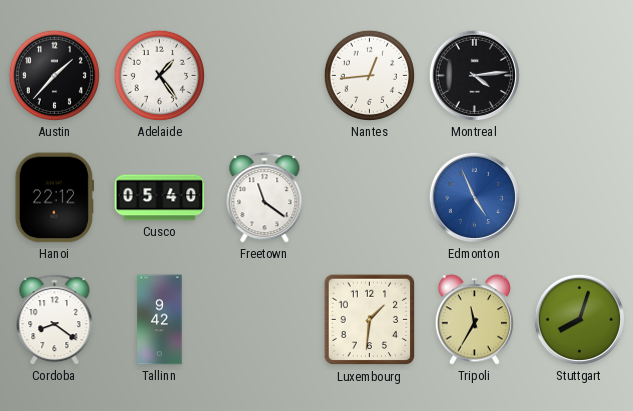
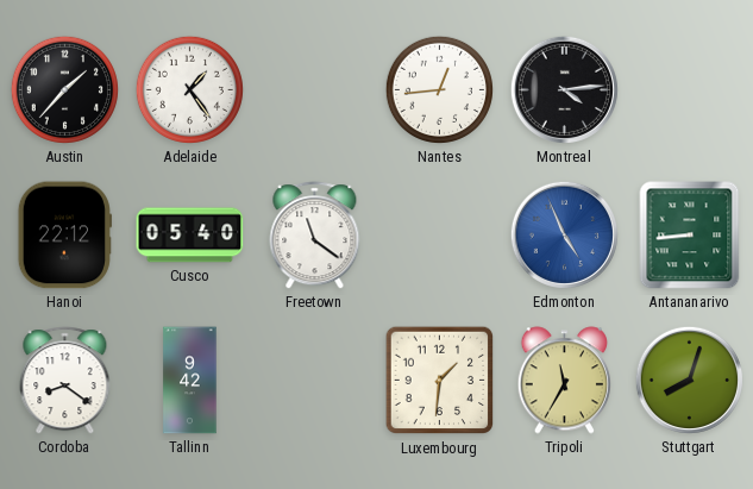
Antananarivo: none -> 8:44
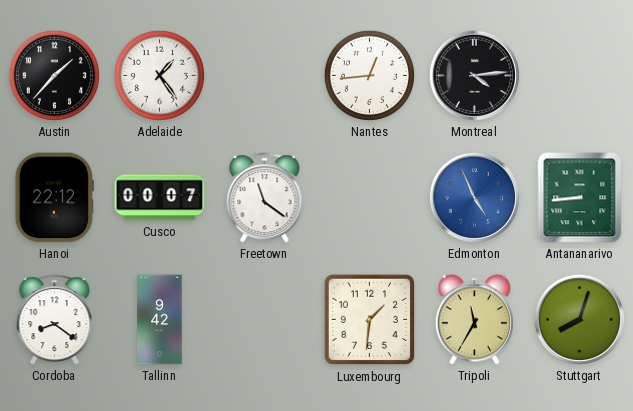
Cusco: 05:40 -> 00:07
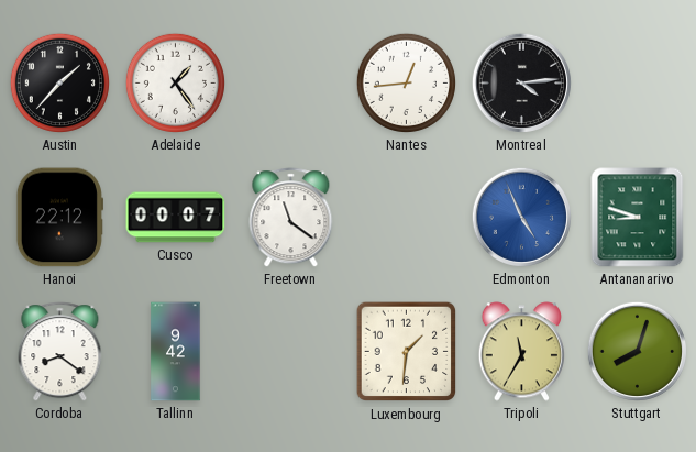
Antananarivo: 8:44 -> 8:48
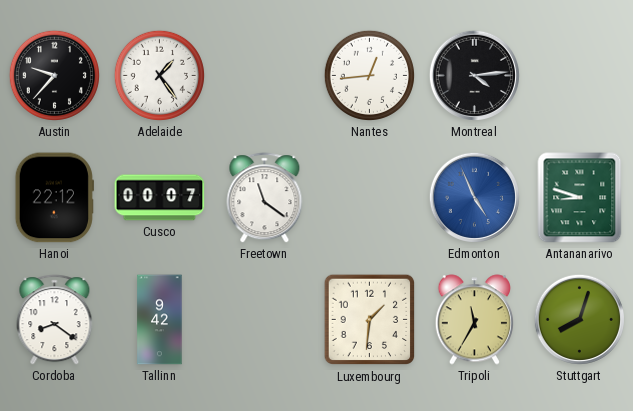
Austin: 1:37 -> 9:37
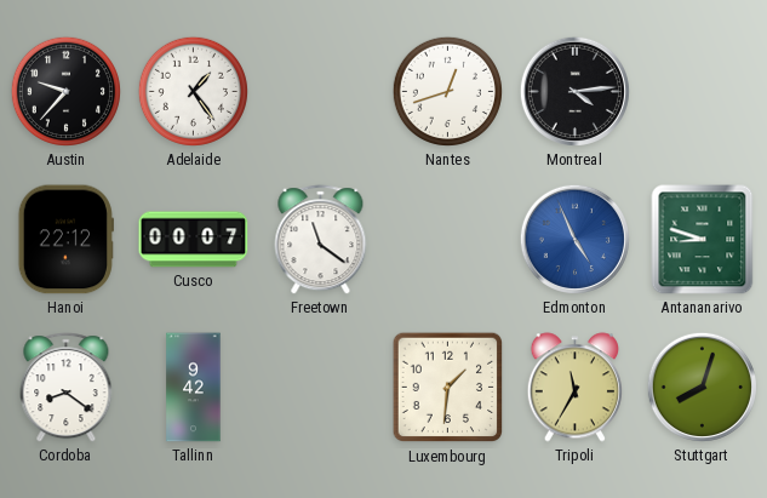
Nantes: 12:44 -> 12:42
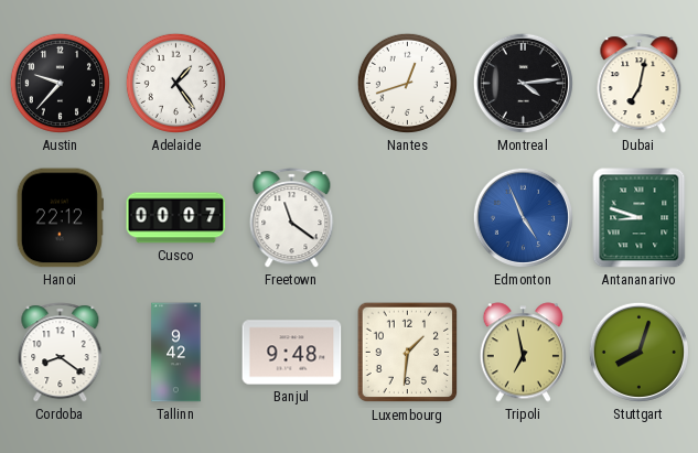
Dubai: none -> 7:02
Banjul: none -> 9:48
Tripoli: 11:35 -> 6:58
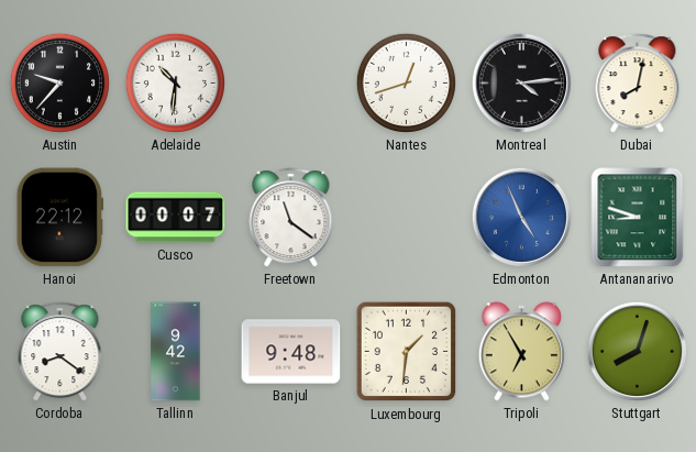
Adelaide: 1:24 -> 10:31
Dubai: 7:02 -> 8:02
Tripoli: 6:58 -> 6:55
